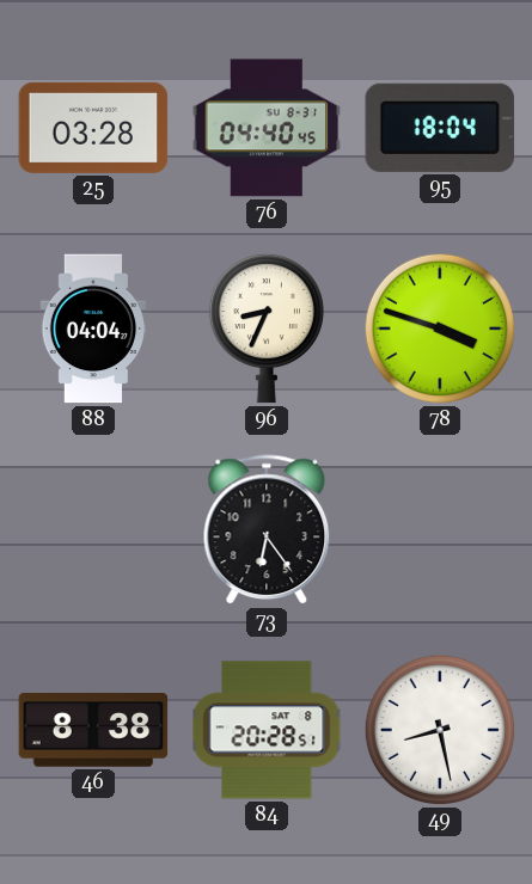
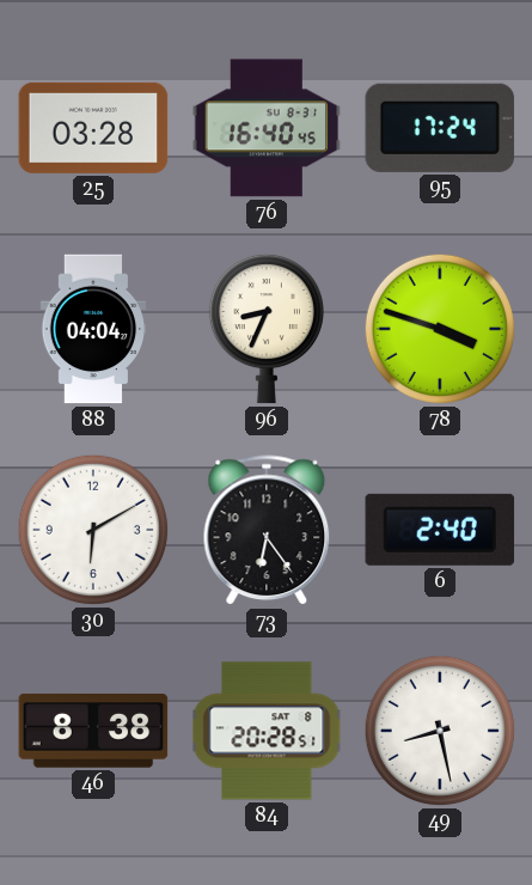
76: 04:40 -> 16:40
95: 18:04 -> 17:24
30: none -> 6:10
6: none -> 2:40
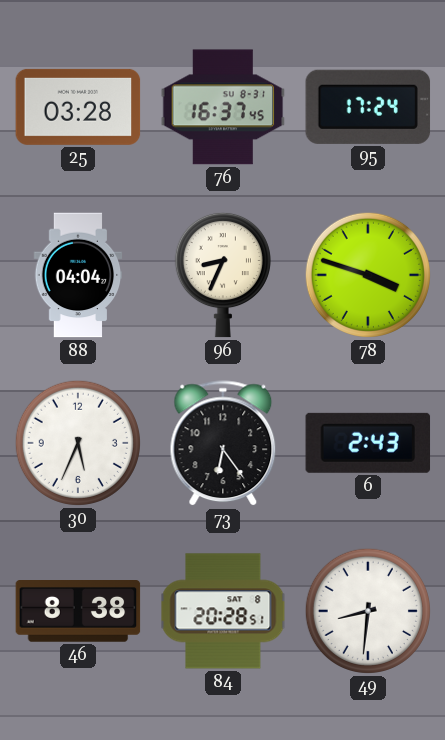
76: 16:40 -> 16:37
30: 6:10 -> 5:34
6: 2:40 -> 2:43
49: 8:28 -> 8:31
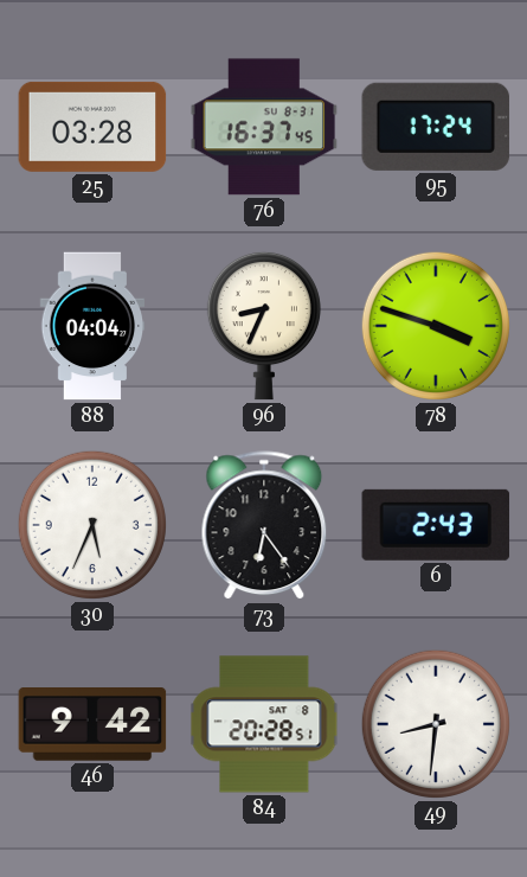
46: 8:38 -> 9:42
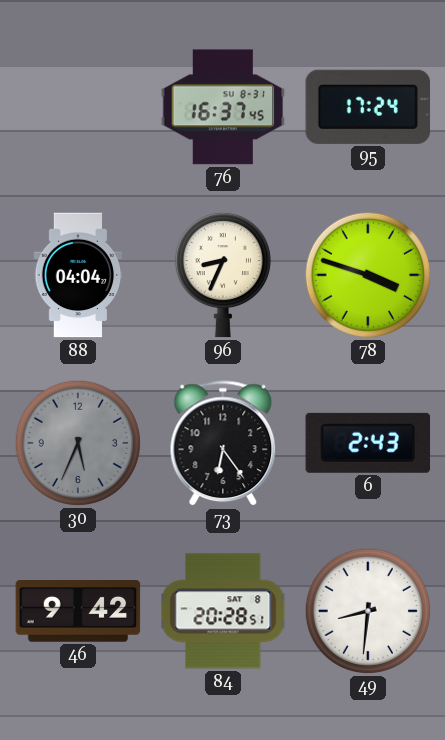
25: 03:28 -> none
30 dial: white -> grey
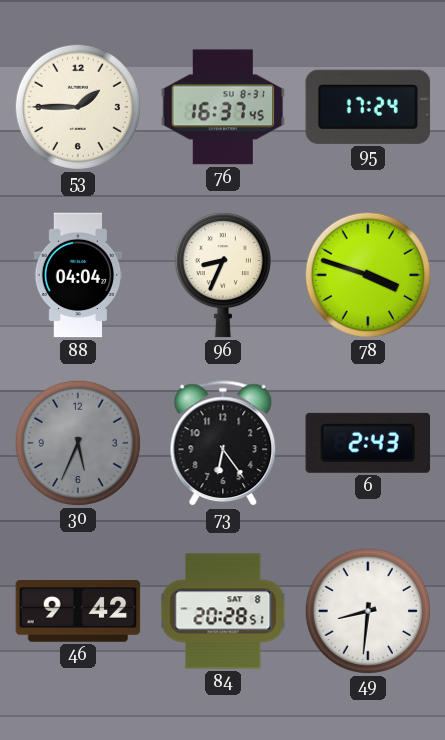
53: none -> 1:45
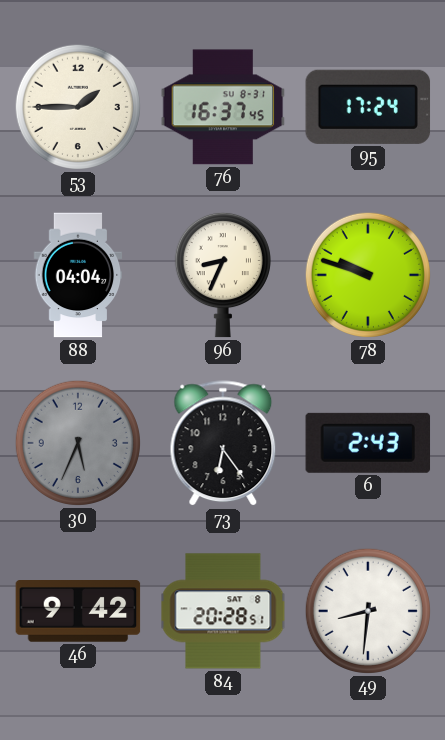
78: 3:48 -> 9:48
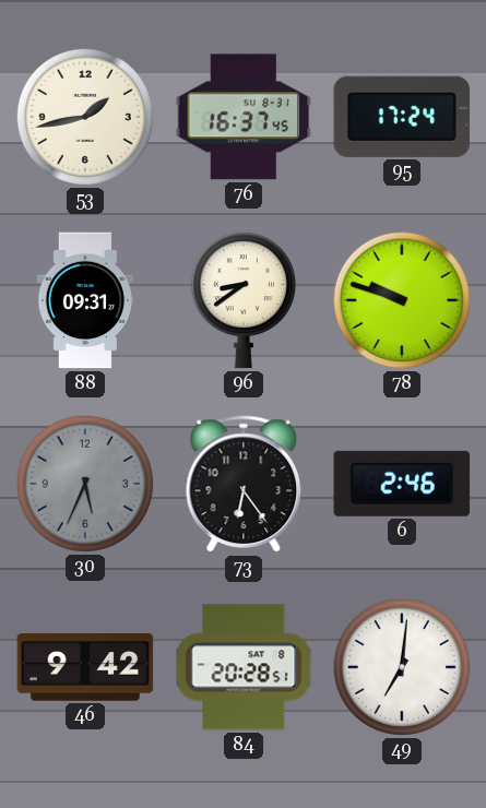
53: 1:45 -> 1:43
88: 04:04 -> 09:31
96: 8:34 -> 8:39
6: 2:43 -> 2:46
49: 8:31 -> 7:01
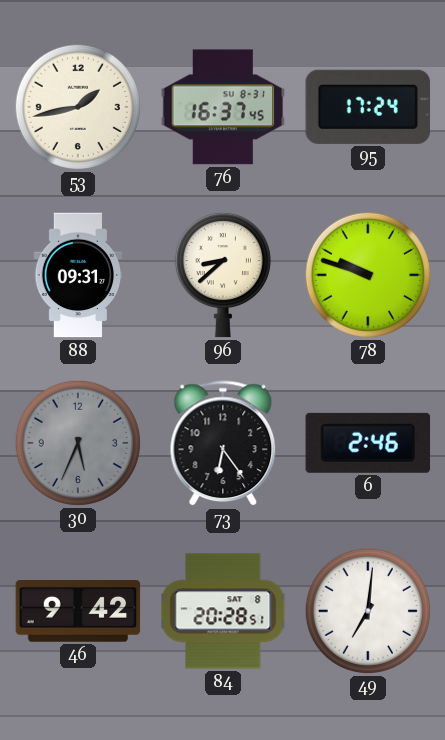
96: 8:39 -> 8:38
